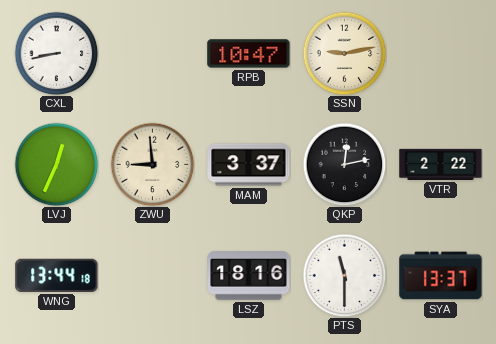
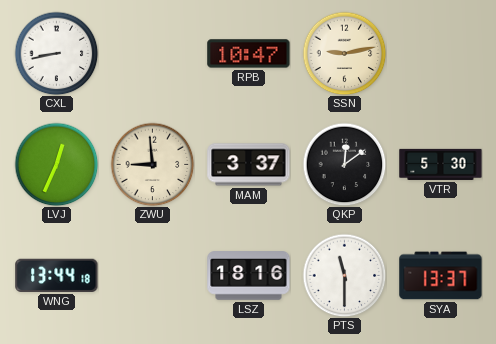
QKP: 12:13 -> 12:09
VTR: 2:22 -> 5:30
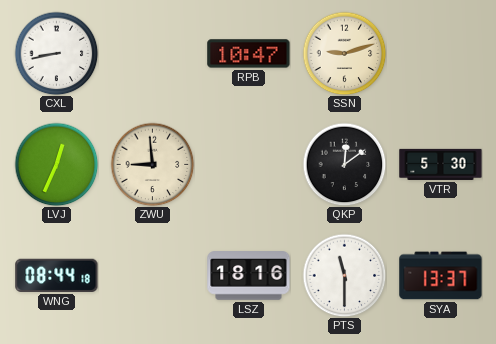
SSN: 9:13 -> 9:12
MAM: 3:37 -> none
WNG: 13:44 -> 08:44
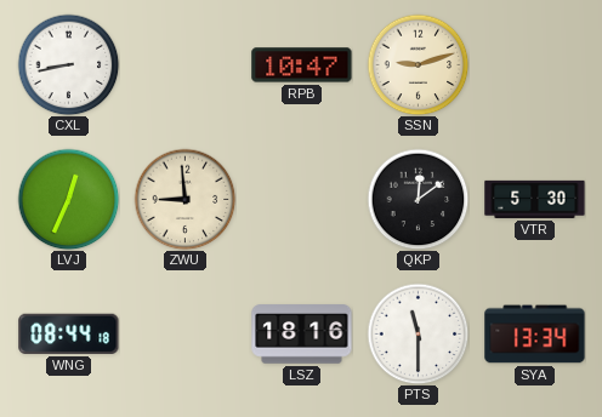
SYA: 13:37 -> 13:34
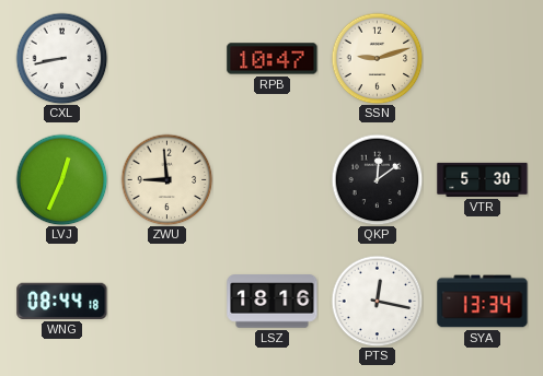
PTS: 11:30 -> 12:17
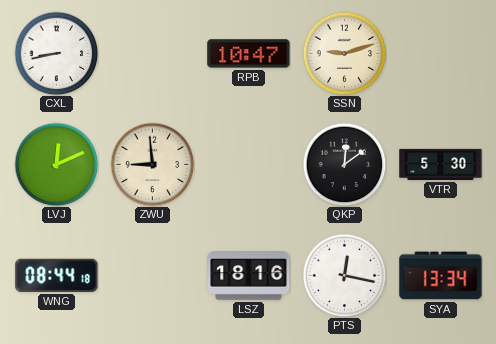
LVJ: 12:34 -> 12:11
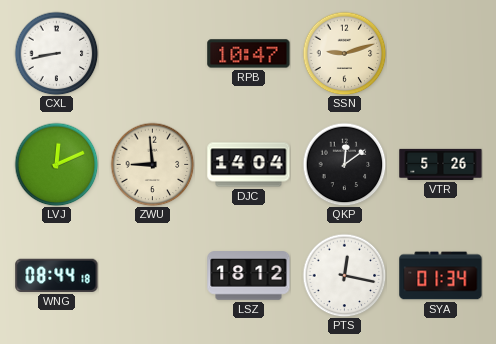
DJC: none -> 14:04
VTR: 5:30 -> 5:26
LSZ: 18:16 -> 18:12
SYA: 13:34 -> 01:34
